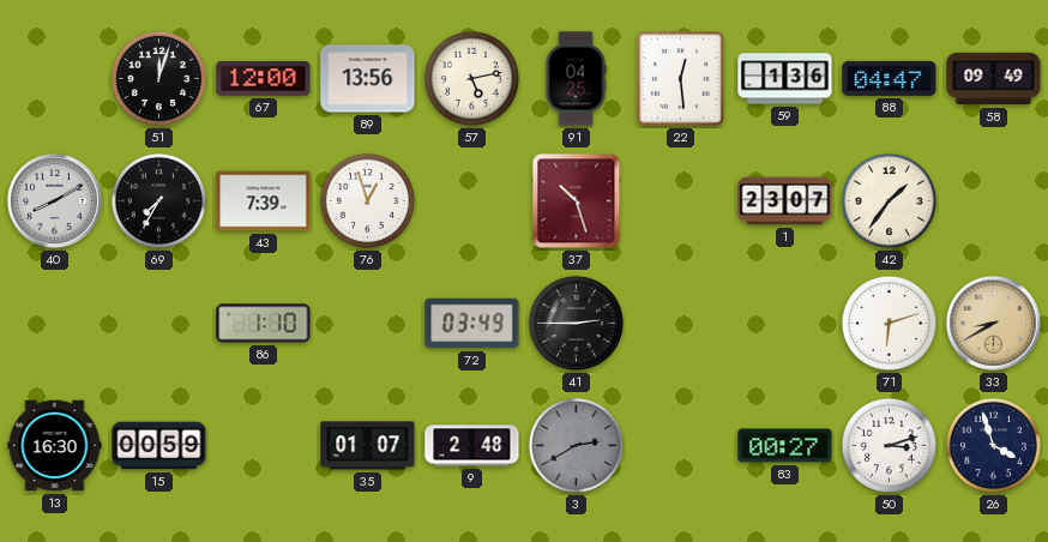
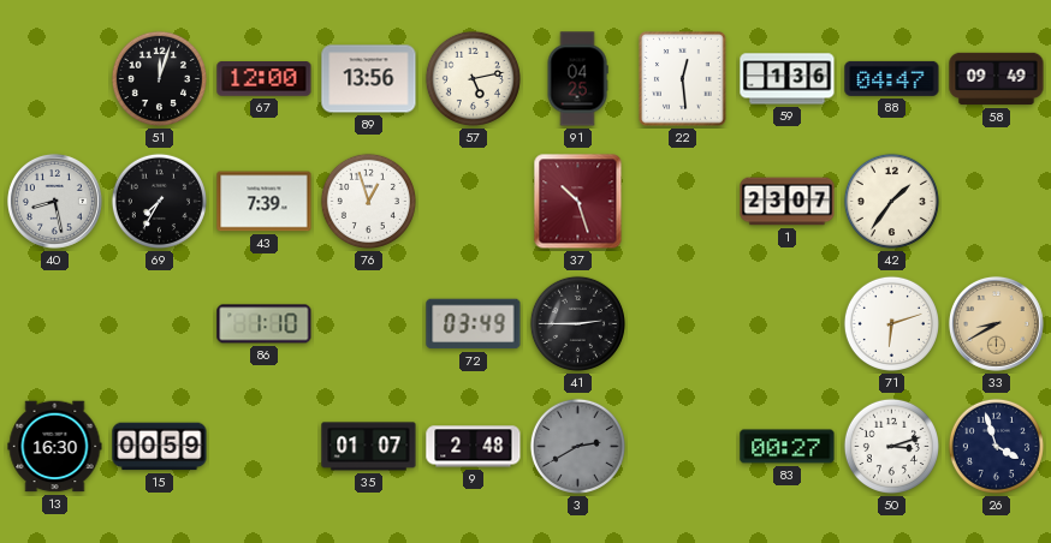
40: 8:10 -> 8:28
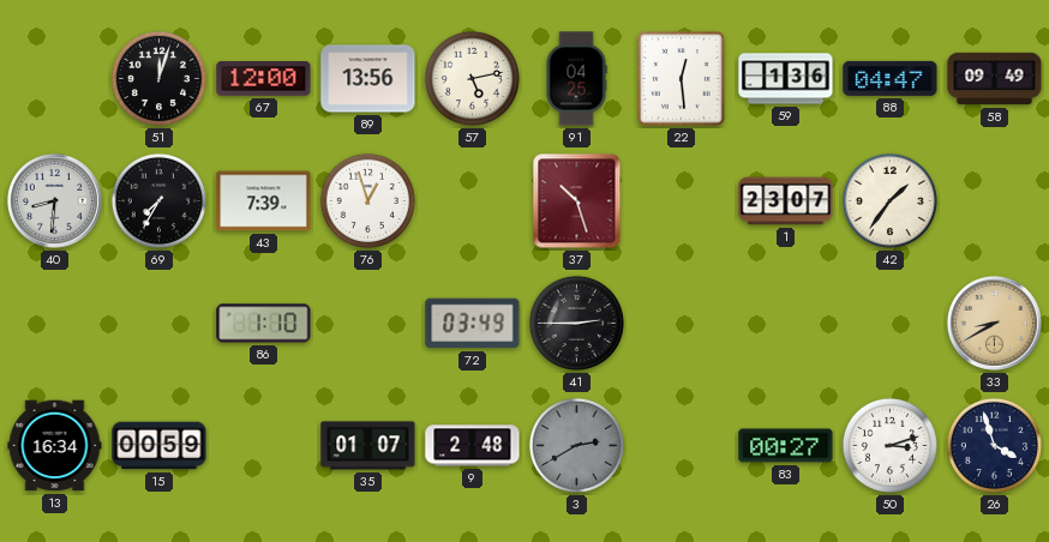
40: 8:28 -> 8:31
71: 6:12 -> none
13: 16:30 -> 16:34
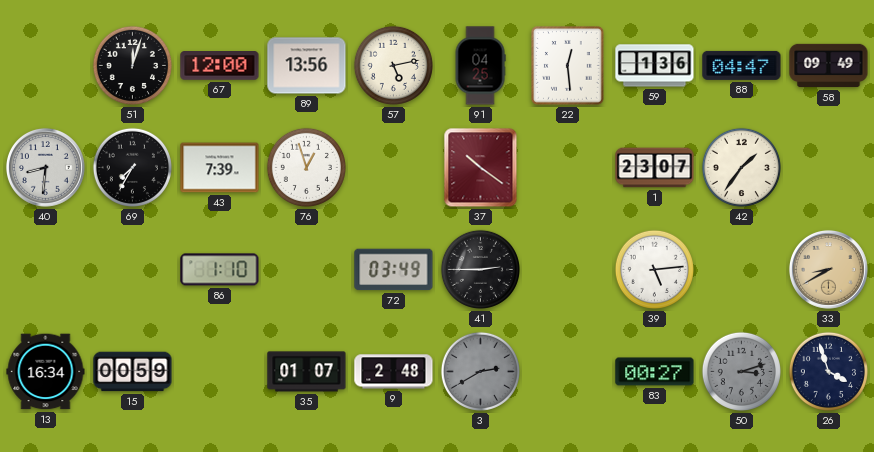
37: 10:27 -> 10:21
39: none -> 5:14
50 dial: white -> grey
